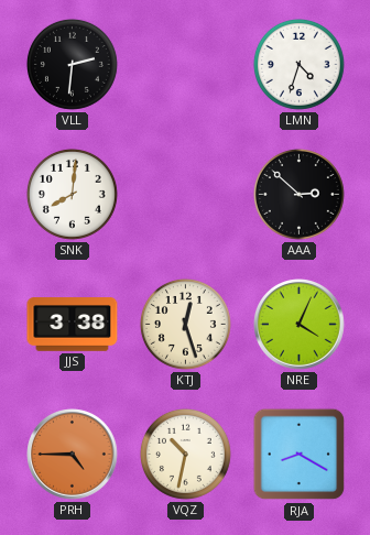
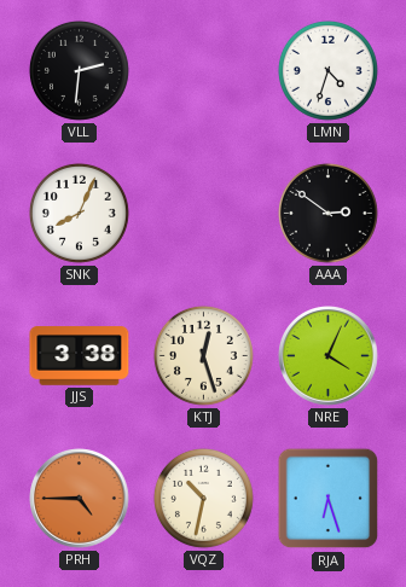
SNK: 8:01 -> 8:04
AAA: 2:52 -> 2:51
RJA: 8:20 -> 6:27
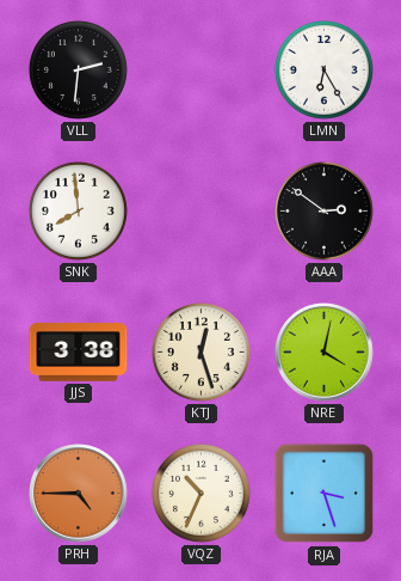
LMN: 4:33 -> 6:25
SNK: 8:04 -> 7:59
NRE: 4:04 -> 4:02
VQZ: 10:32 -> 10:34
RJA: 6:27 -> 3:27
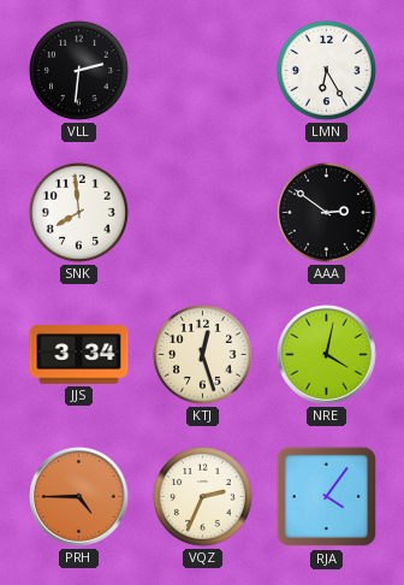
JJS: 3:38 -> 3:34
VQZ: 10:34 -> 2:34
RJA: 3:27 -> 4:06
